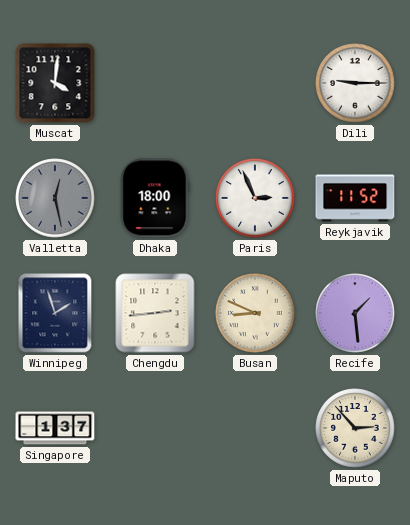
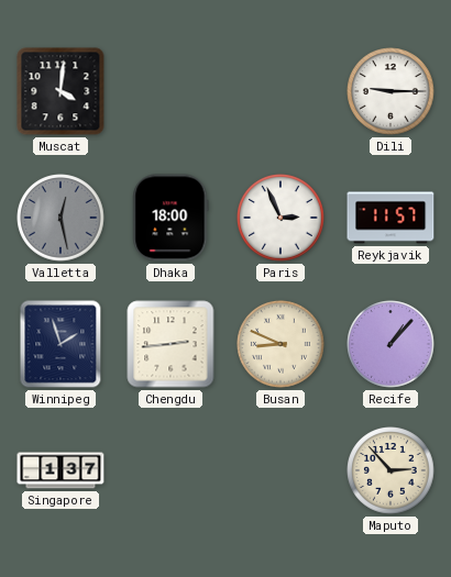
Reykjavik: 11:52 -> 11:57
Recife: 1:29 -> 1:07
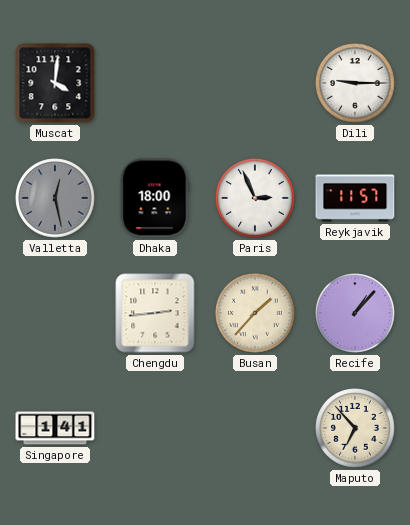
Winnipeg: 1:57 -> none
Busan: 8:49 -> 1:37
Singapore: 1:37 -> 1:41
Maputo: 2:53 -> 6:53
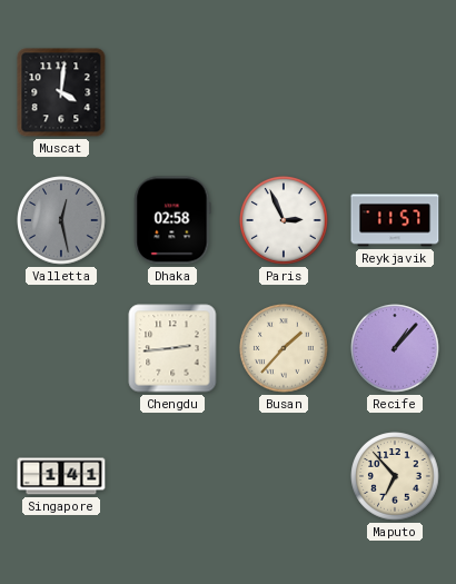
Dili: 9:15 -> none
Dhaka: 18:00 -> 02:58
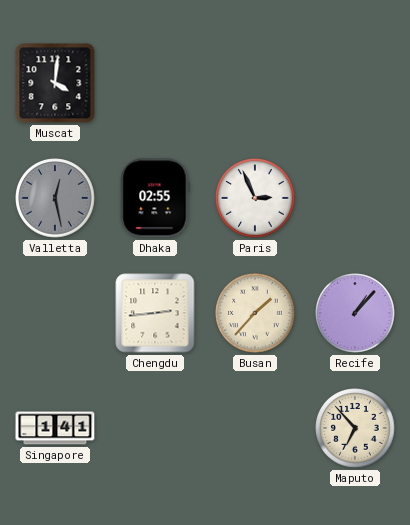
Dhaka: 02:58 -> 02:55
Reykjavik: 11:57 -> none
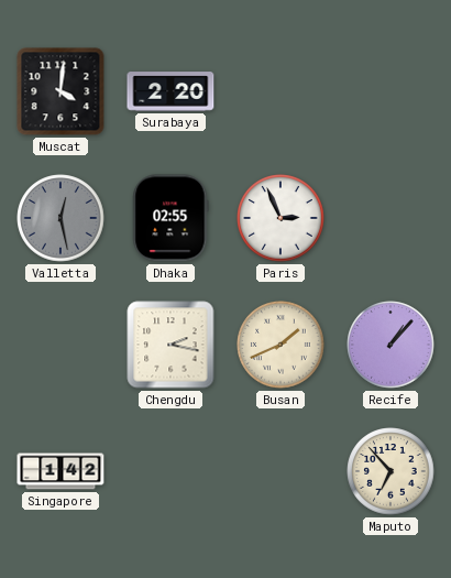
Surabaya: none -> 2:20
Chengdu: 2:44 -> 2:17
Busan: 1:37 -> 1:41
Singapore: 1:41 -> 1:42
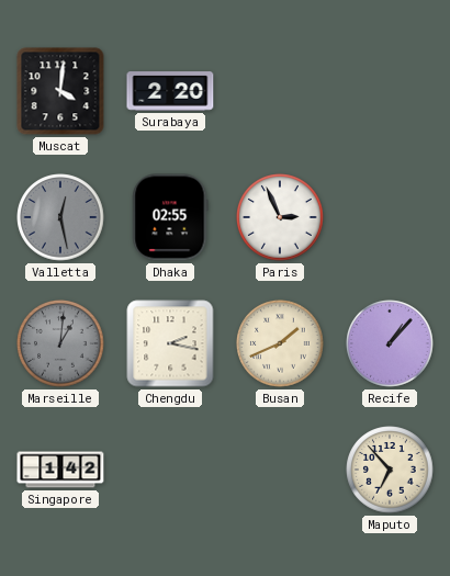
Marseille: none -> 1:01
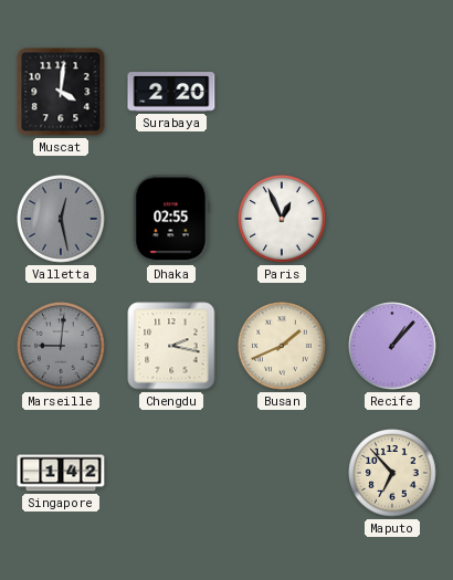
Paris: 2:56 -> 12:56
Marseille: 1:01 -> 9:01
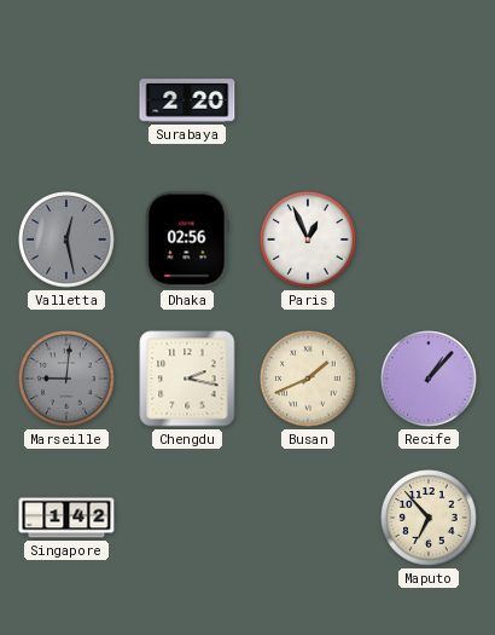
Muscat: 4:01 -> none
Dhaka: 02:55 -> 02:56
